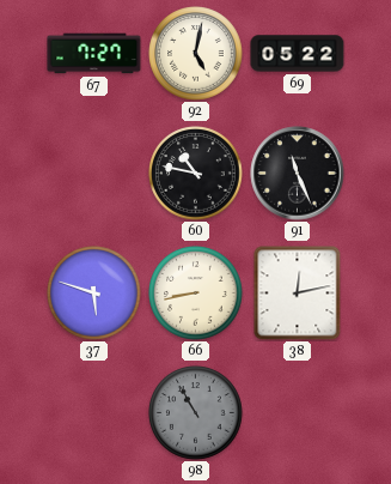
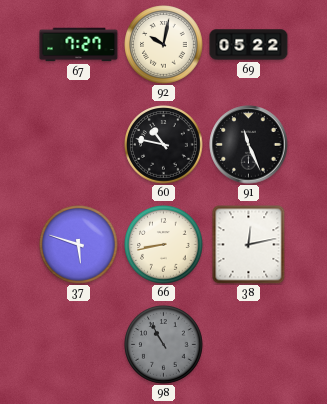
92: 5:02 -> 10:02
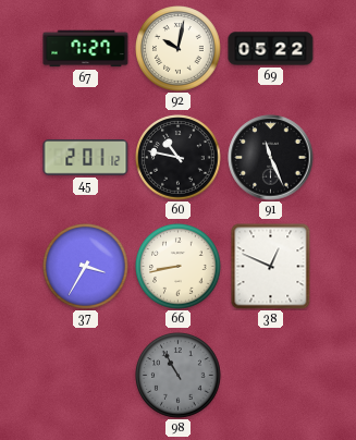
45: none -> 2:01
37: 5:48 -> 3:35
38: 12:13 -> 12:49
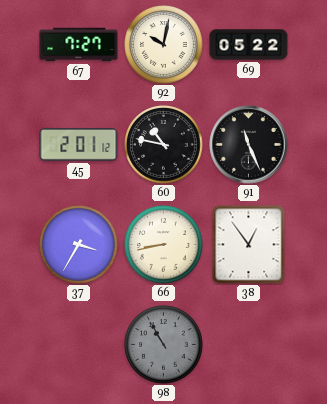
38: 12:49 -> 12:54
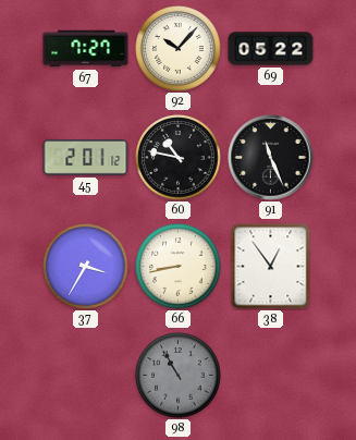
92: 10:02 -> 10:07
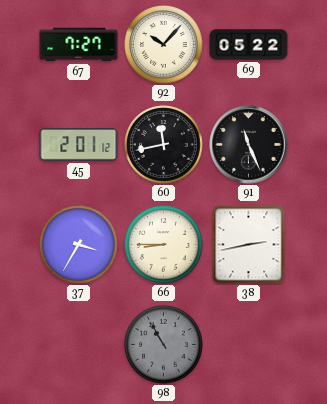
60: 10:47 -> 11:43
66: 8:43 -> 8:45
38: 12:54 -> 2:43
